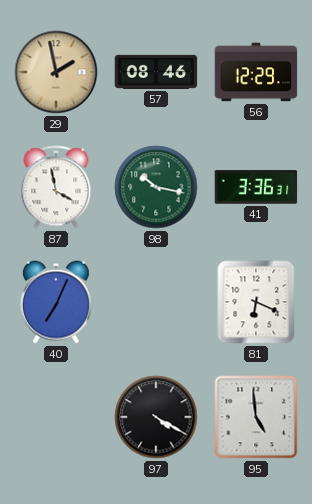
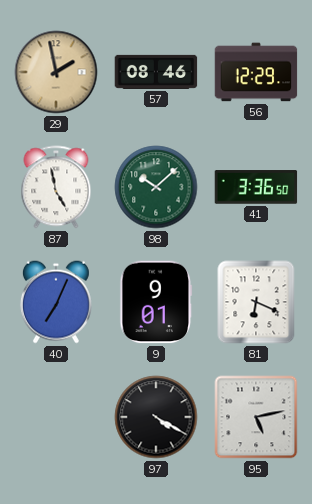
87: 3:58 -> 4:58
98: 10:17 -> 10:08
41: 3:36:31 -> 3:36:50
9: none -> 9:01
95: 4:59 -> 5:13
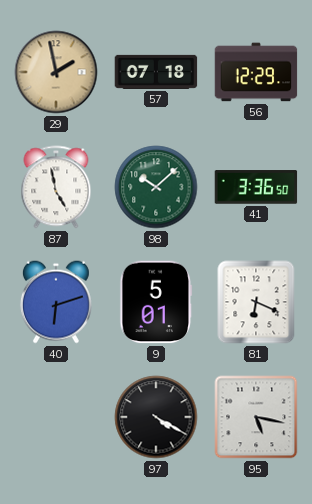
57: 08:46 -> 07:18
40: 7:04 -> 6:12
9: 9:01 -> 5:01
95: 5:13 -> 5:17
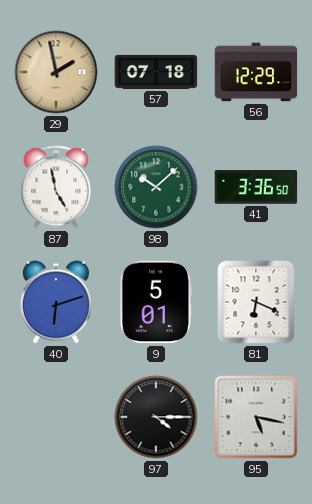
97: 4:20 -> 4:15
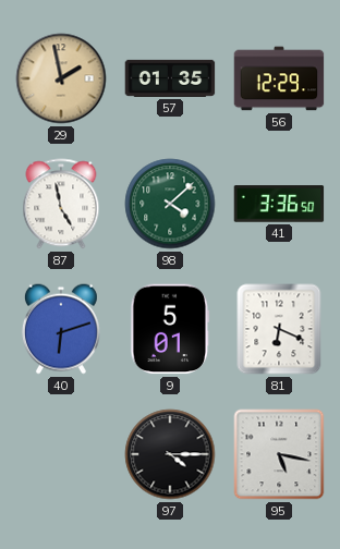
57: 07:18 -> 01:35
98: 10:08 -> 4:08
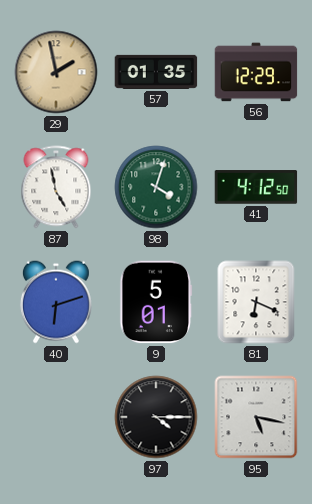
98: 4:08 -> 4:03
41: 3:36 -> 4:12
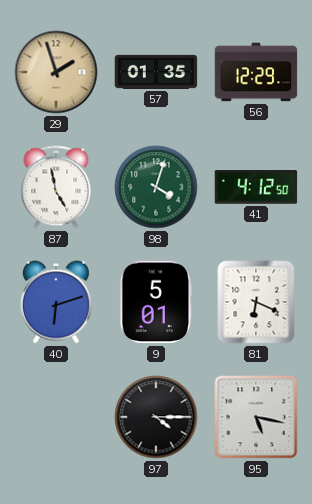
29: 1:58 -> 1:57
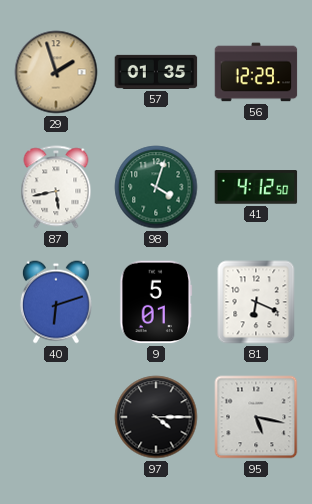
87: 4:58 -> 5:43
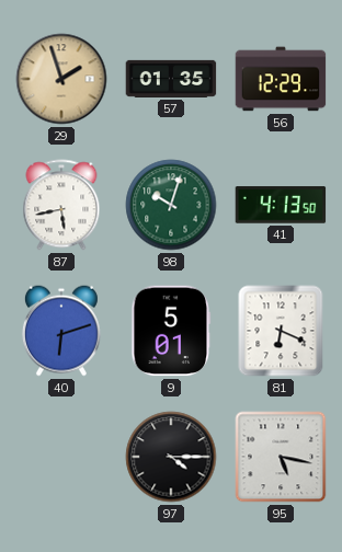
98: 4:03 -> 10:03
41: 4:12 -> 4:13
